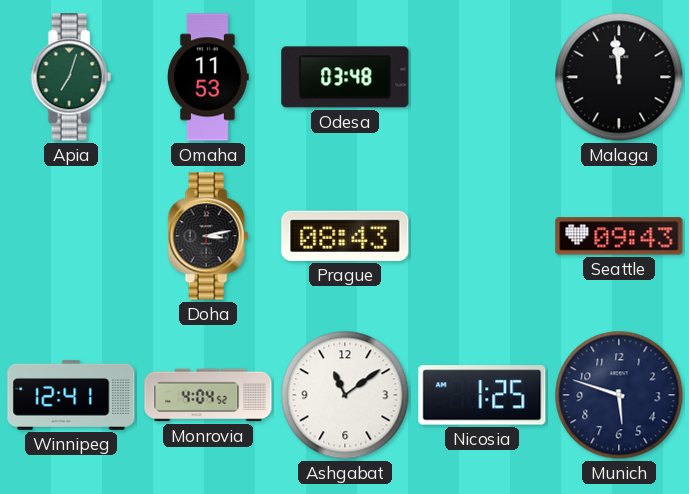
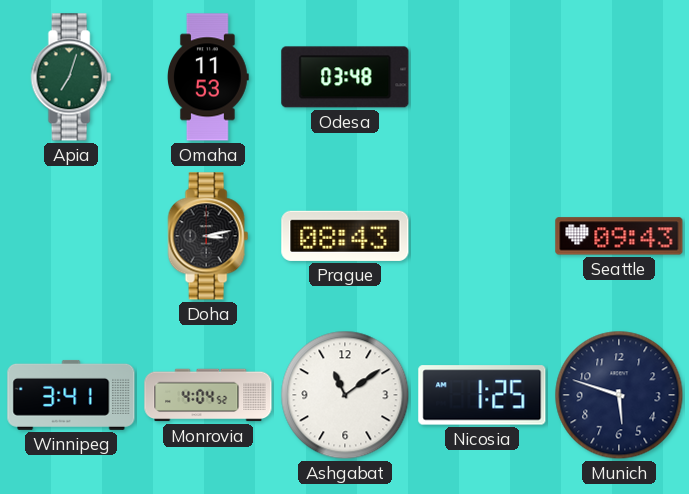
Malaga: 11:59 -> none
Winnipeg: 12:41 -> 3:41
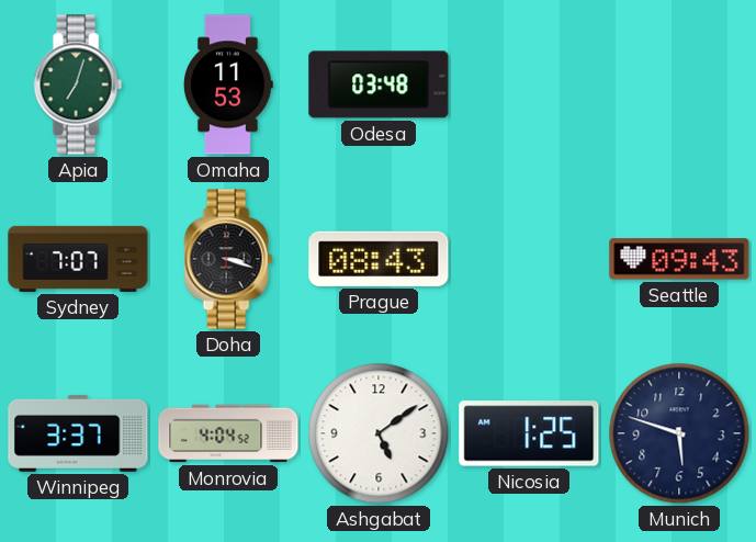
Sydney: none -> 7:07
Doha: 3:13 -> 3:18
Winnipeg: 3:41 -> 3:37
Ashgabat: 11:09 -> 5:09
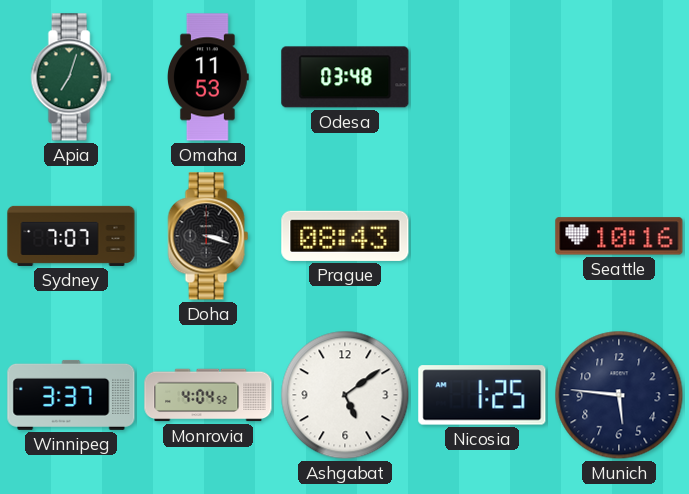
Seattle: 09:43 -> 10:16
Munich: 5:48 -> 5:46
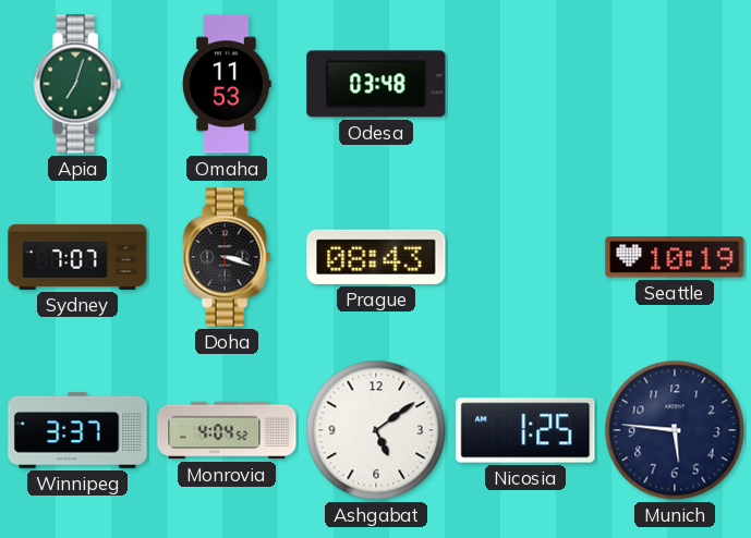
Seattle: 10:16 -> 10:19
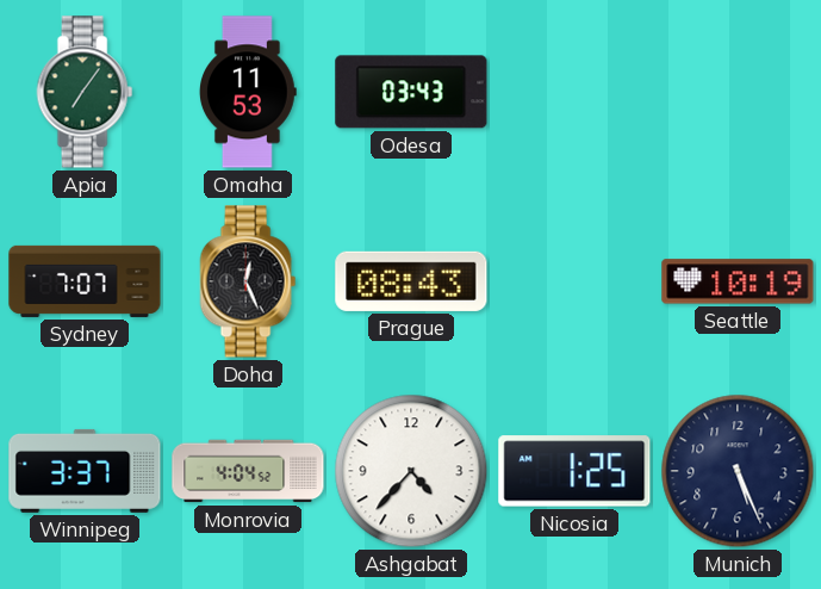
Apia: 7:03 -> 7:06
Odesa: 03:48 -> 03:43
Doha: 3:18 -> 12:26
Ashgabat: 5:09 -> 4:37
Munich: 5:46 -> 5:26
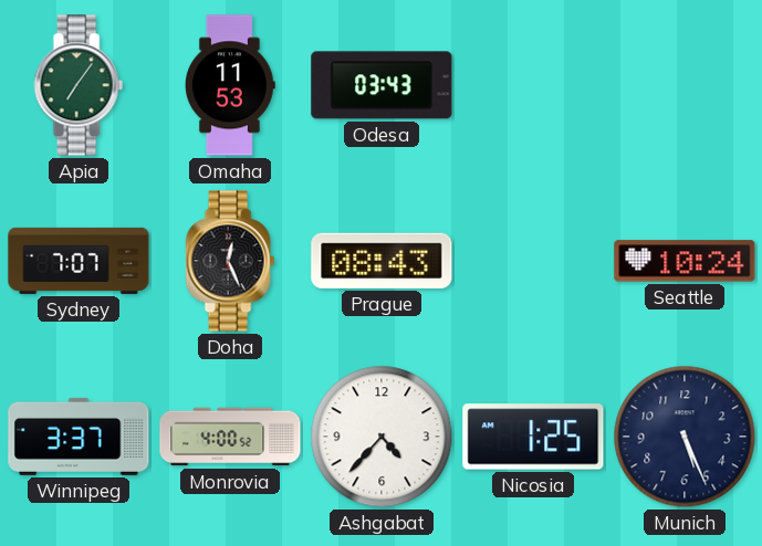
Seattle: 10:19 -> 10:24
Monrovia: 4:04 -> 4:00
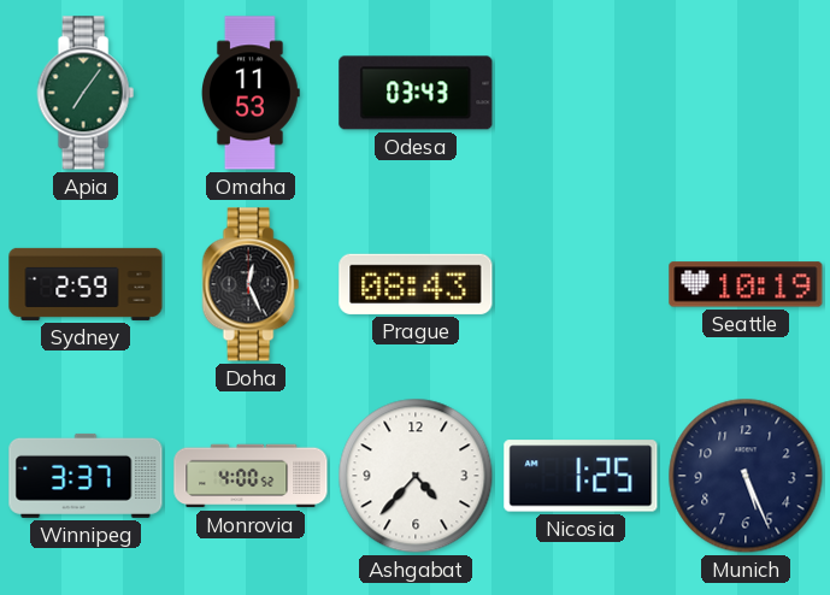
Sydney: 7:07 -> 2:59
Seattle: 10:24 -> 10:19
